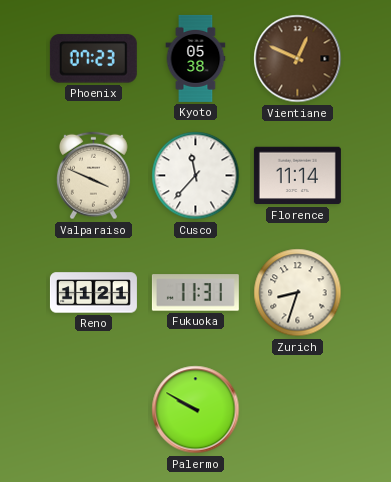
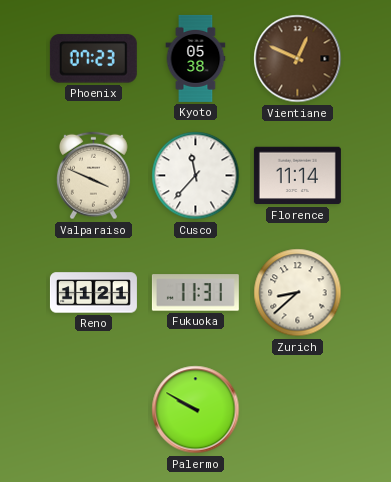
Zurich: 8:33 -> 8:38
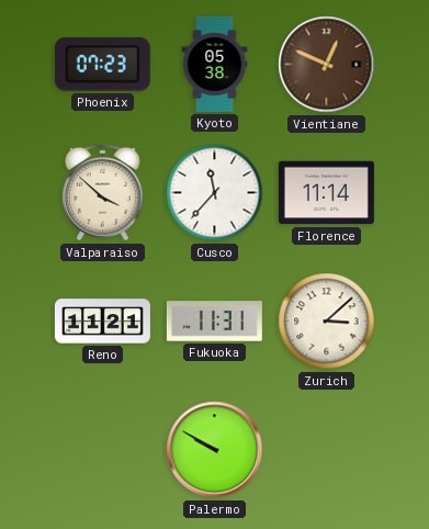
Valparaiso: 3:49 -> 3:52
Zurich: 8:38 -> 3:08
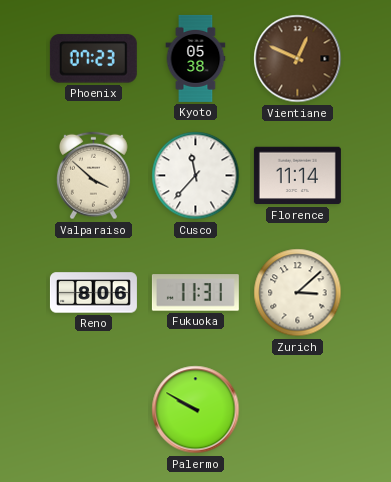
Reno: 11:21 -> 8:06
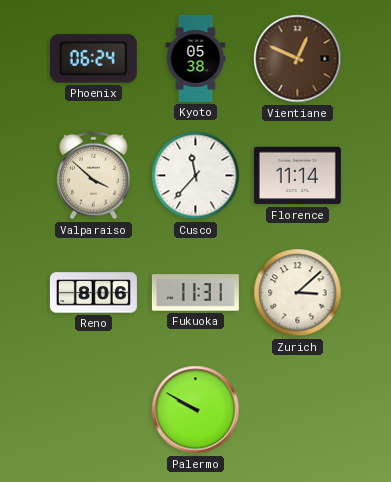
Phoenix: 07:23 -> 06:24
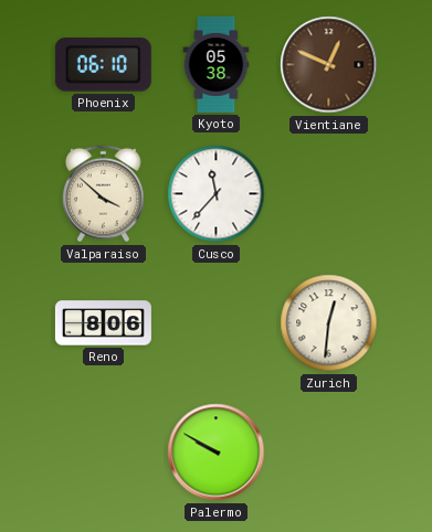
Phoenix: 06:24 -> 06:10
Florence: 11:14 -> none
Fukuoka: 11:31 -> none
Zurich: 3:08 -> 12:31
